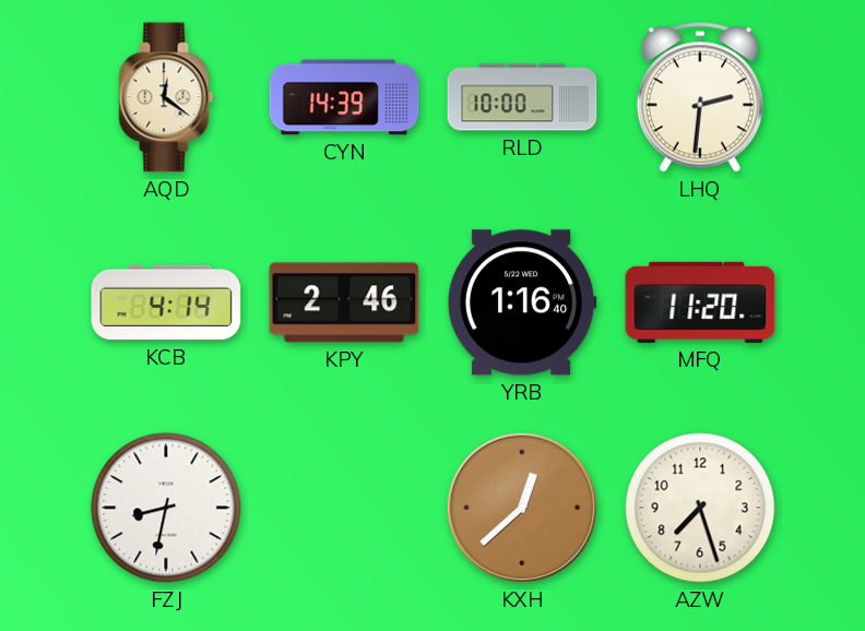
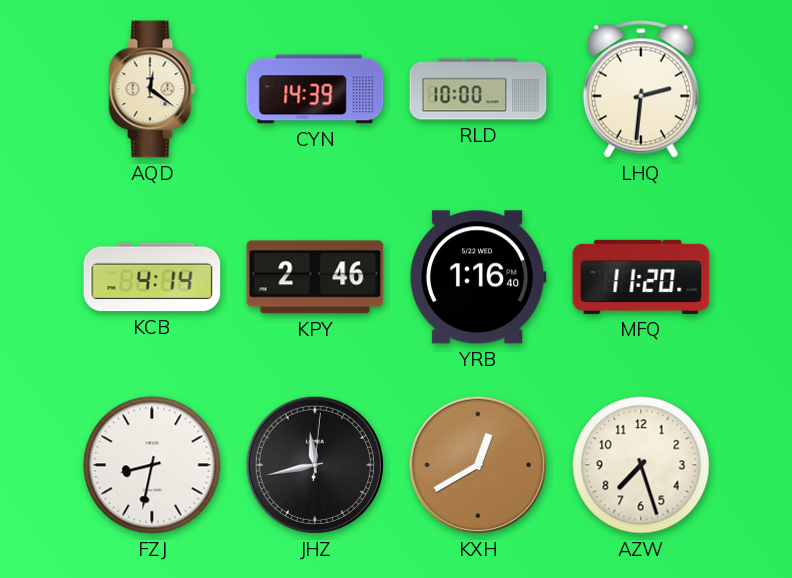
JHZ: none -> 11:43
KXH: 12:38 -> 12:40
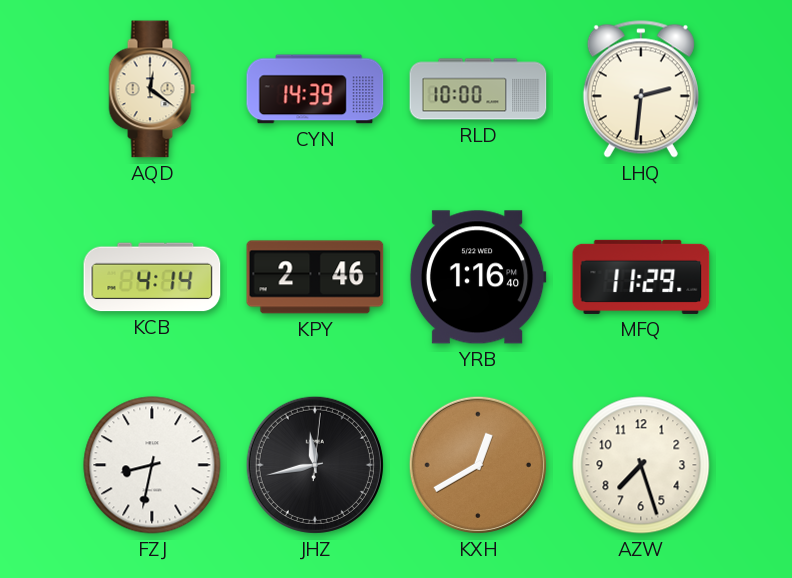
MFQ: 11:20 -> 11:29
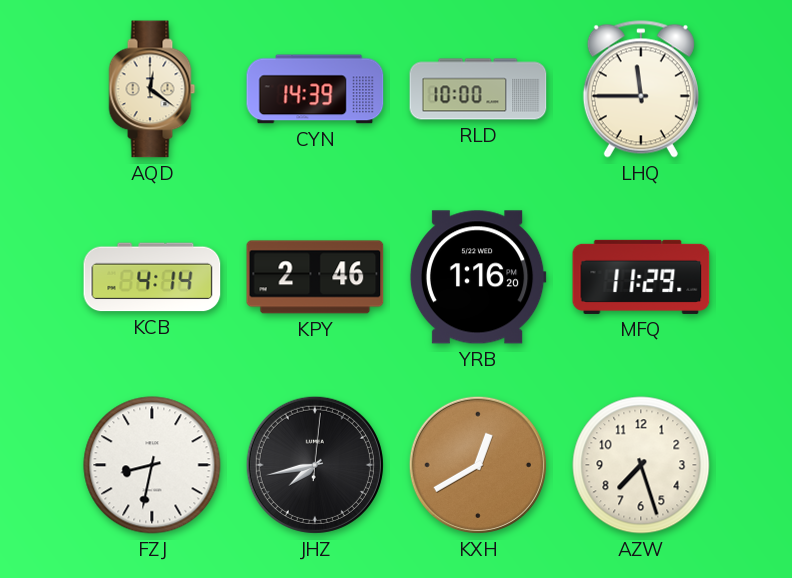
LHQ: 2:31 -> 11:45
YRB: 1:16:40 -> 1:16:20
JHZ: 11:43 -> 7:43
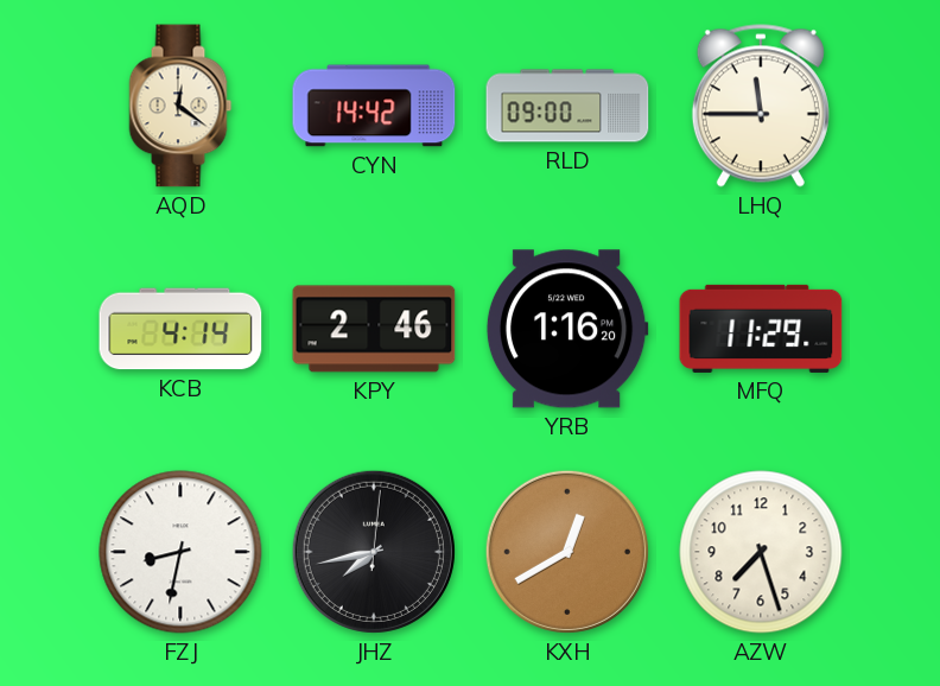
CYN: 14:39 -> 14:42
RLD: 10:00 -> 09:00
